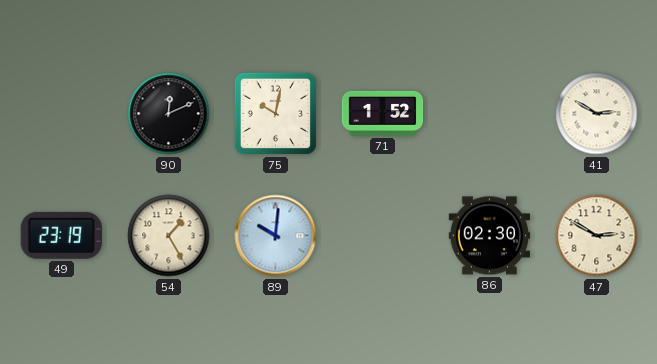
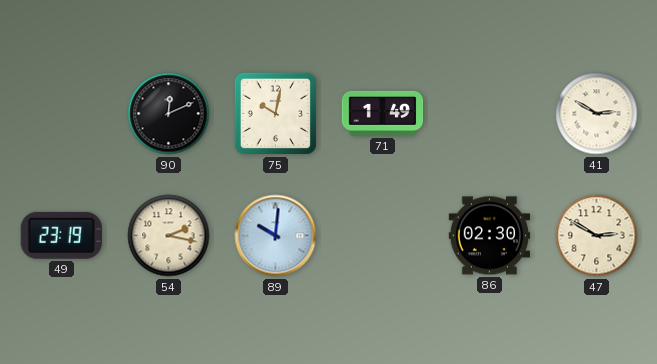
71: 1:52 -> 1:49
54: 1:25 -> 2:17
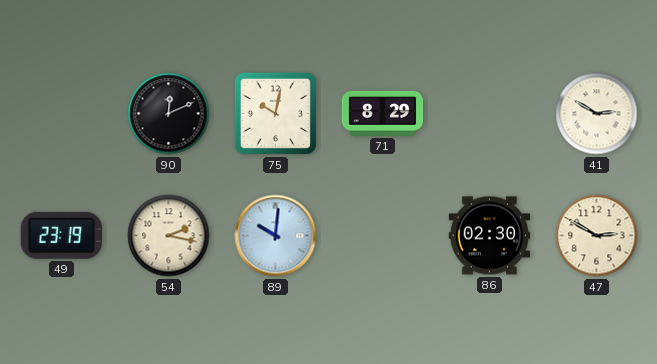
71: 1:49 -> 8:29
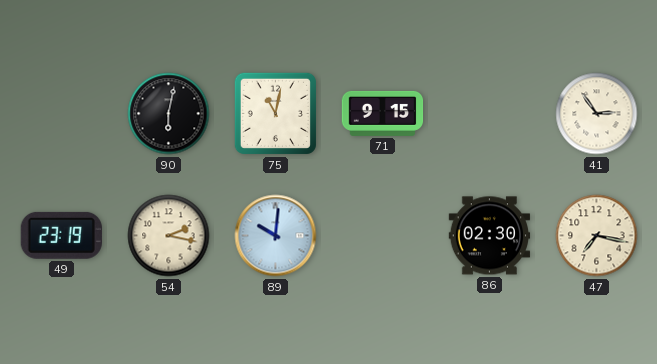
90: 12:11 -> 6:02
75: 10:02 -> 11:02
71: 8:29 -> 9:15
41: 2:50 -> 2:54
47: 2:50 -> 7:17
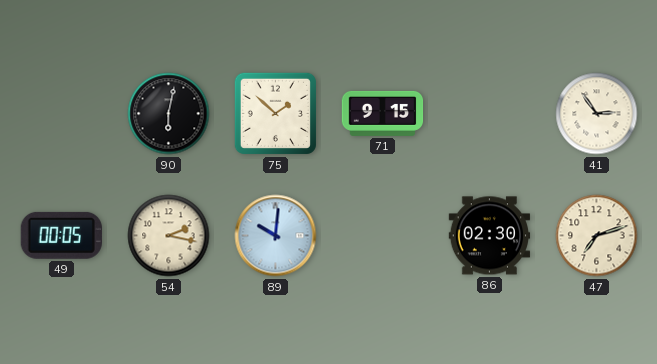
75: 11:02 -> 1:52
49: 23:19 -> 00:05
47: 7:17 -> 7:12
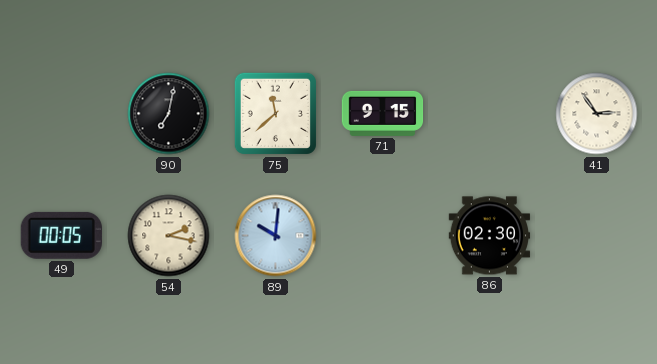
90: 6:02 -> 7:02
75: 1:52 -> 11:38
47: 7:12 -> none
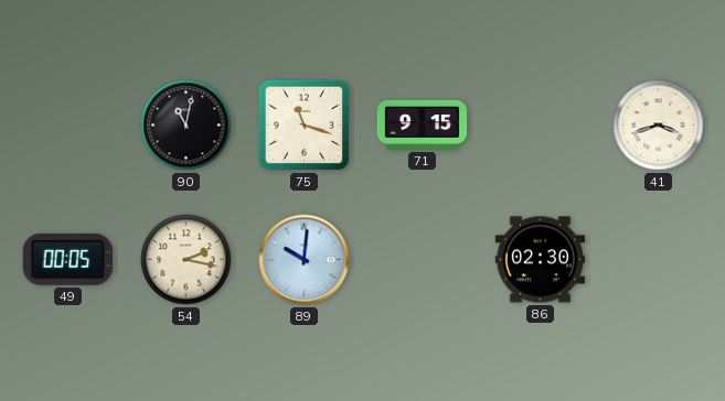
90: 7:02 -> 11:02
75: 11:38 -> 11:18
41: 2:54 -> 3:42
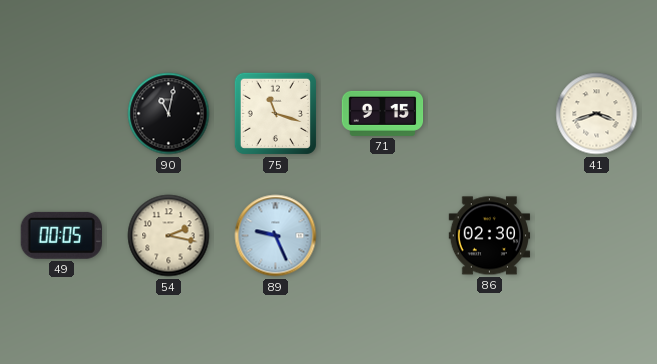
89: 10:01 -> 9:26
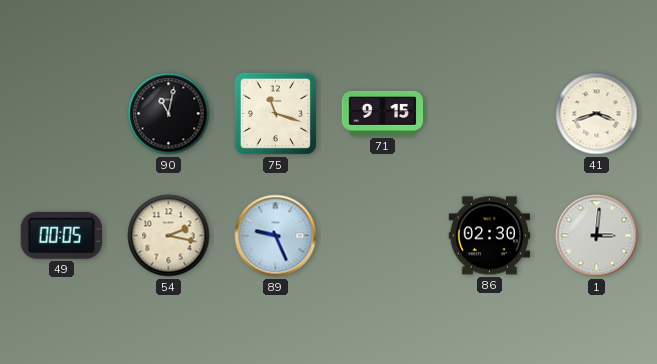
1: none -> 3:01
